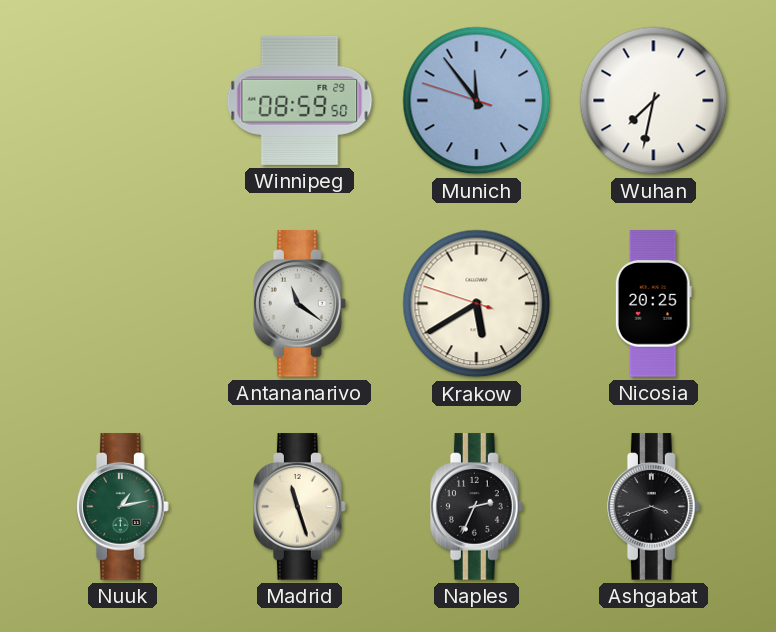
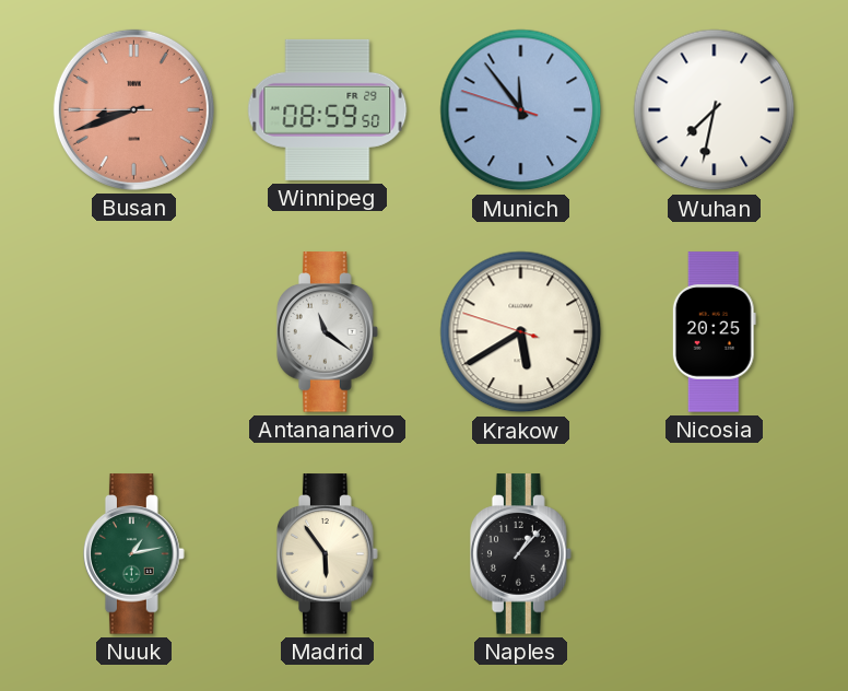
Busan: none -> 8:41
Madrid: 11:27 -> 5:54
Naples: 2:34 -> 1:07
Ashgabat: 3:42 -> none
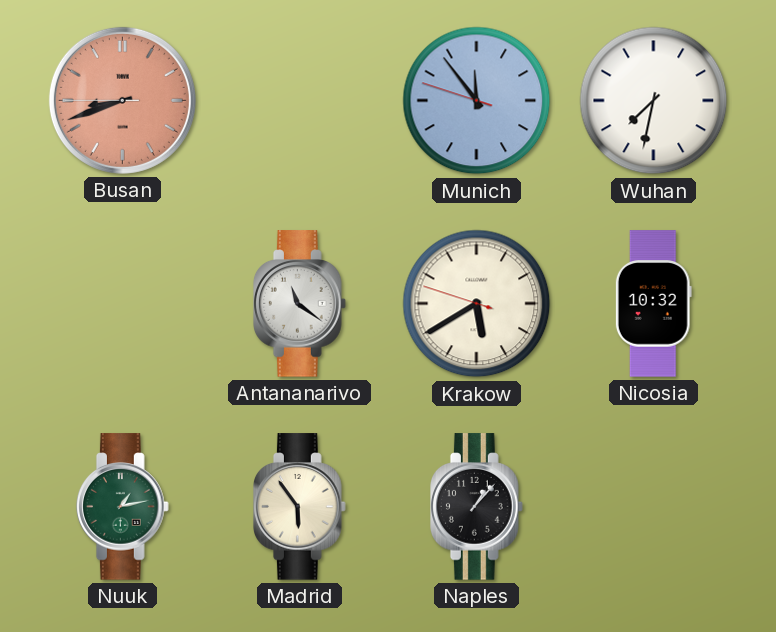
Winnipeg: 08:59 -> none
Nicosia: 20:25 -> 10:32
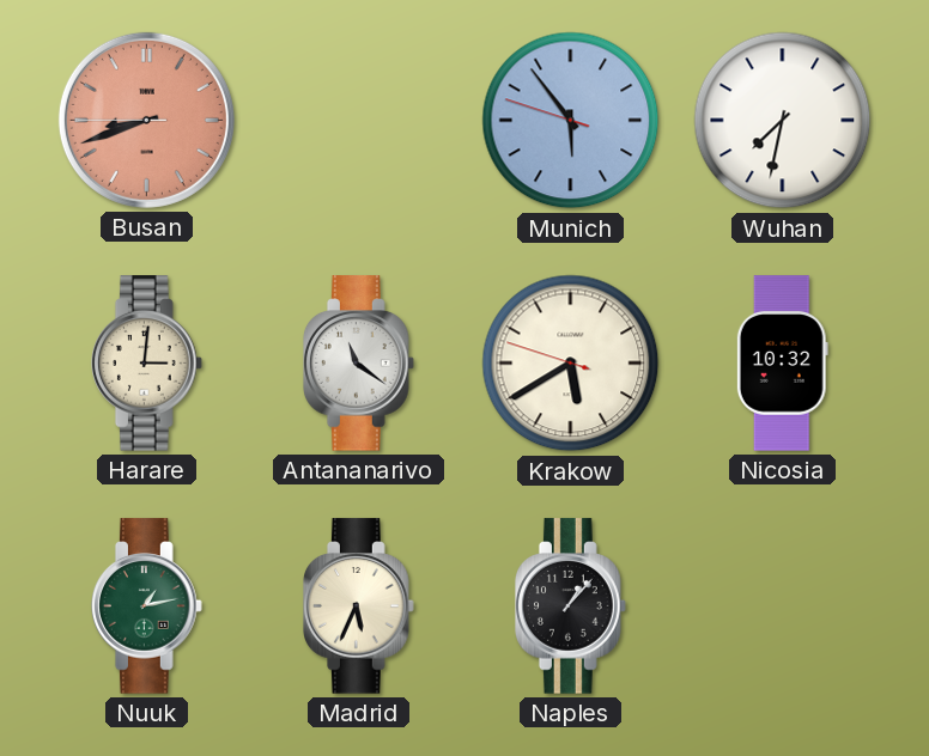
Munich: 11:53 -> 5:53
Harare: none -> 3:01
Madrid: 5:54 -> 5:34
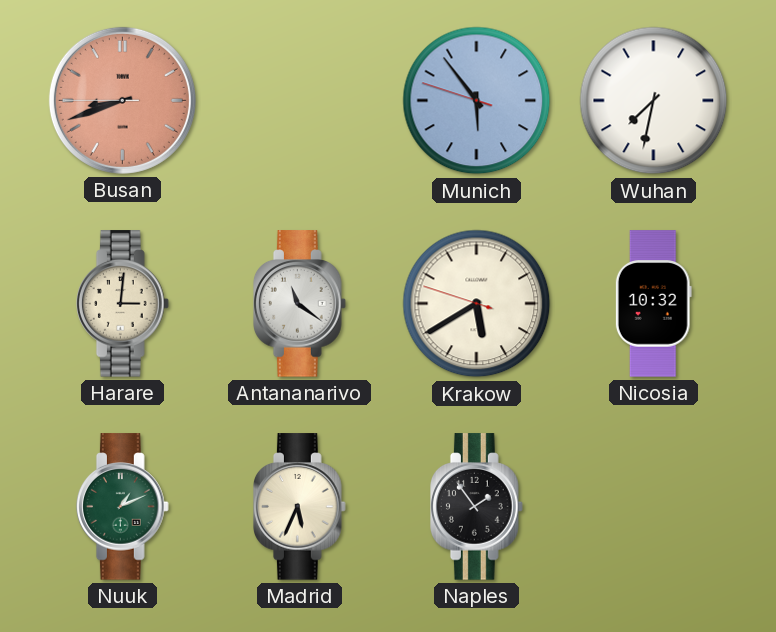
Nuuk: 1:13 -> 1:11
Naples: 1:07 -> 1:54
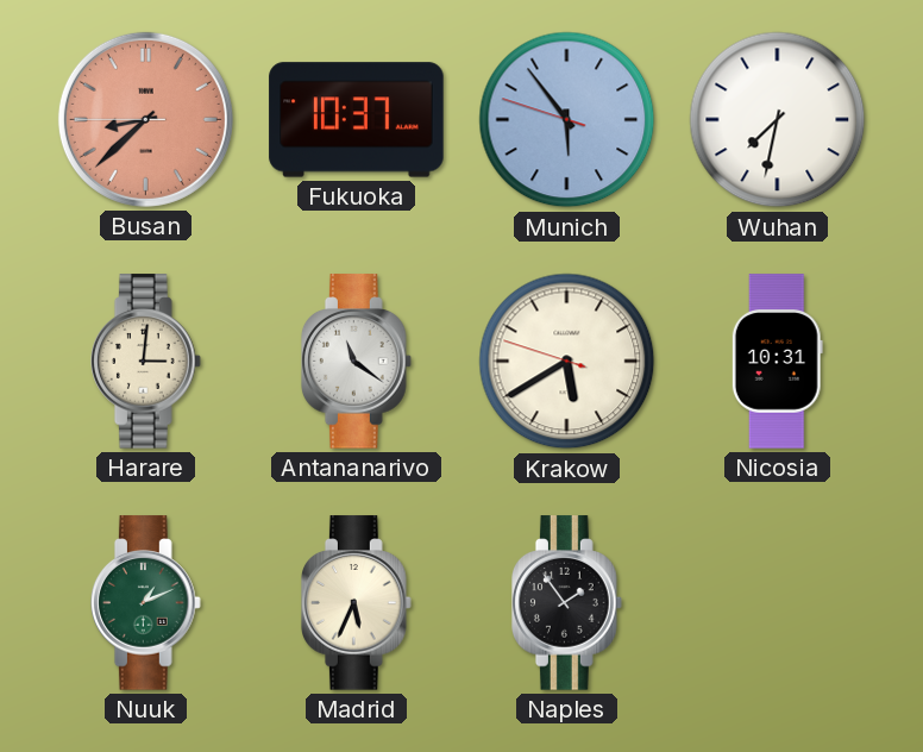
Busan: 8:41 -> 8:37
Fukuoka: none -> 10:37
Nicosia: 10:32 -> 10:31
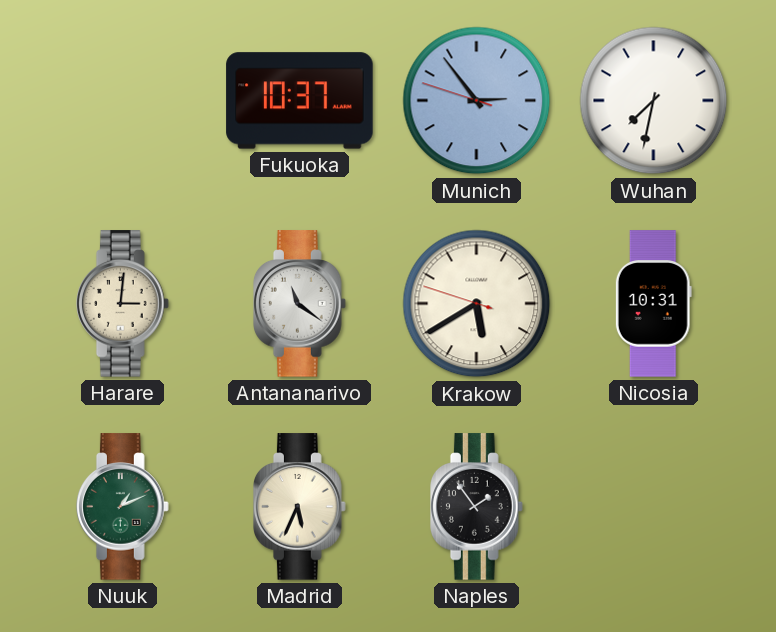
Busan: 8:37 -> none
Munich: 5:53 -> 2:53
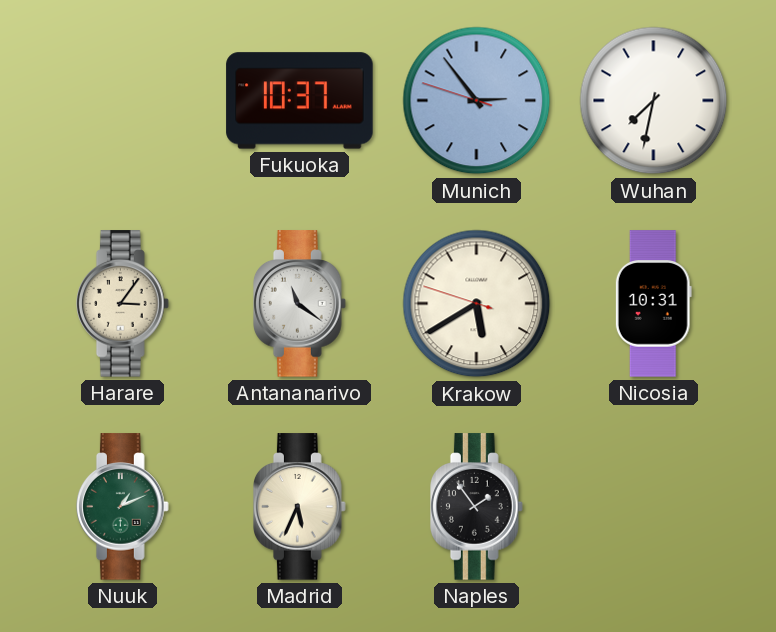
Harare: 3:01 -> 3:06
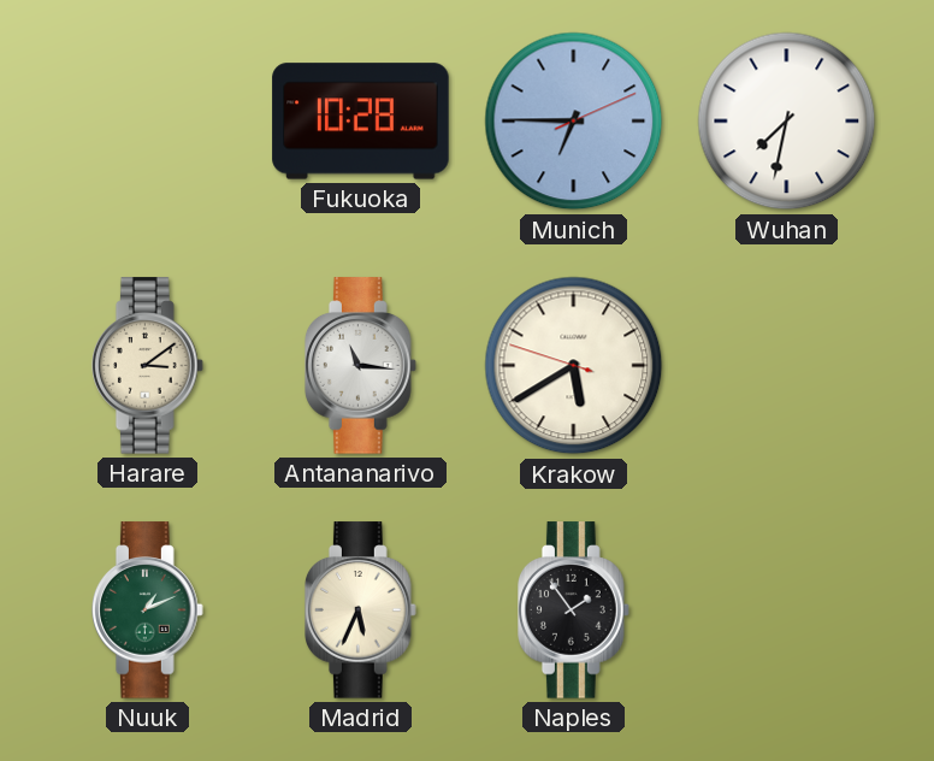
Fukuoka: 10:37 -> 10:28
Munich: 2:53 -> 6:45
Harare: 3:06 -> 3:09
Antananarivo: 11:21 -> 11:16
Nicosia: 10:31 -> none
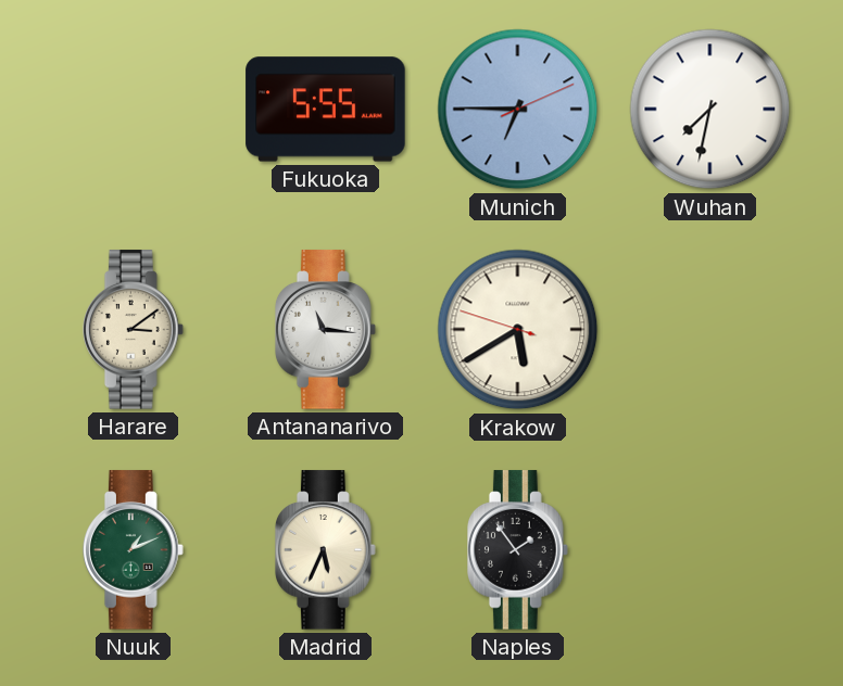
Fukuoka: 10:28 -> 5:55
